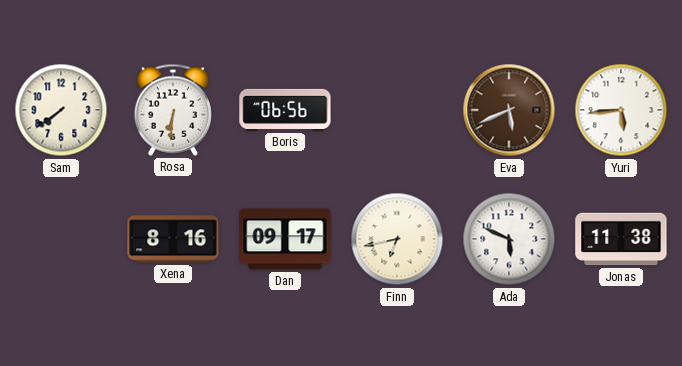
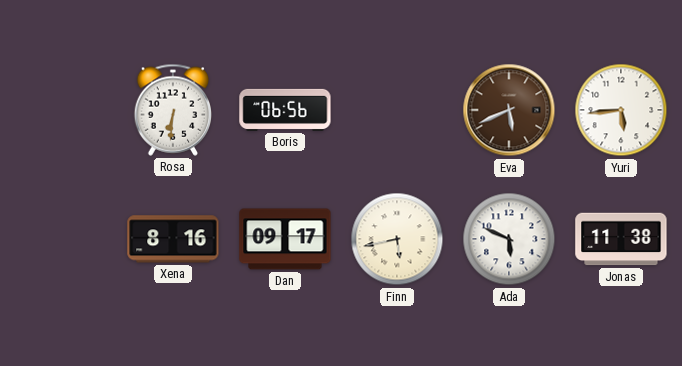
Sam: 7:39 -> none
Finn: 6:43 -> 5:43
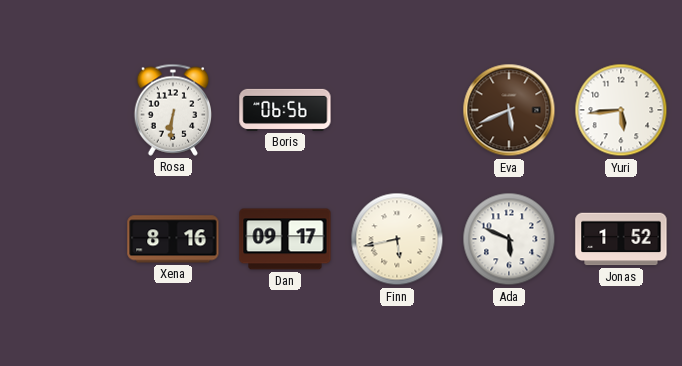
Jonas: 11:38 -> 1:52
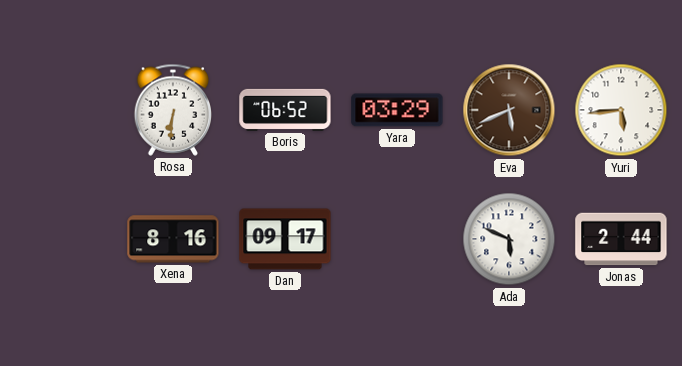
Boris: 06:56 -> 06:52
Yara: none -> 03:29
Finn: 5:43 -> none
Jonas: 1:52 -> 2:44
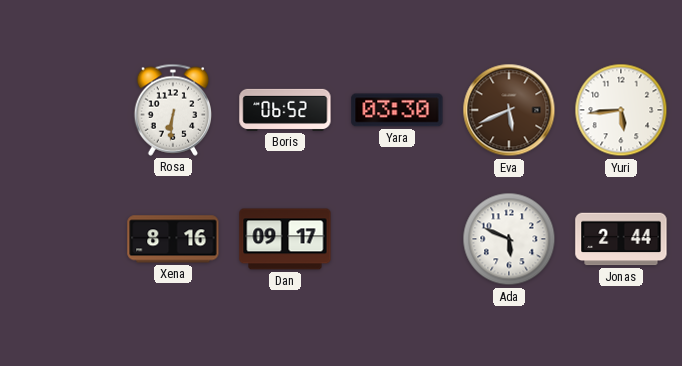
Yara: 03:29 -> 03:30
